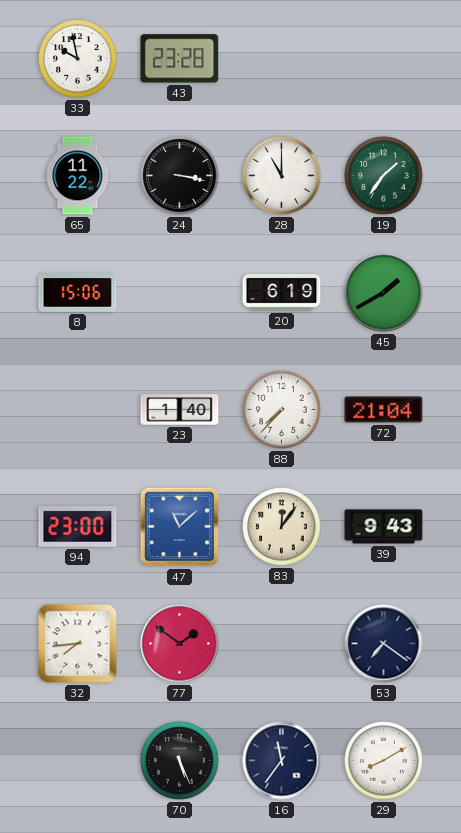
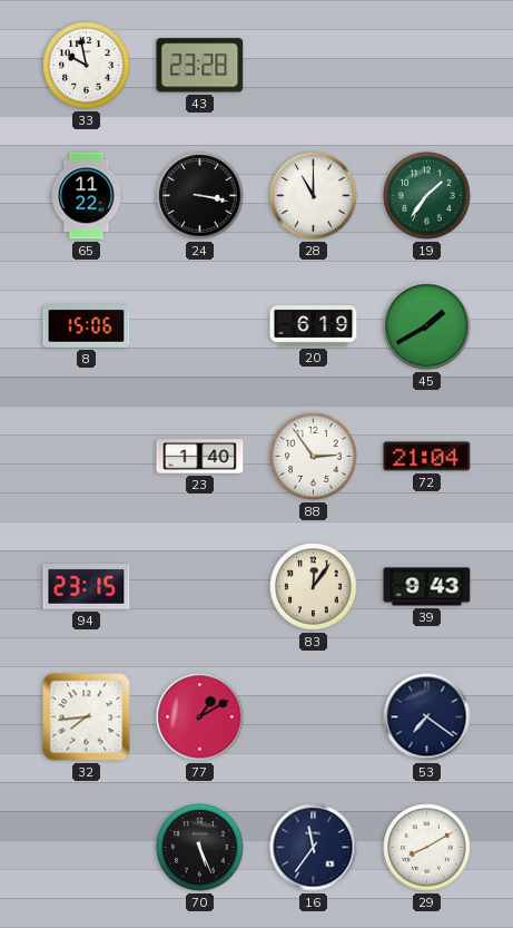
88: 7:37 -> 2:54
94: 23:00 -> 23:15
47: 11:08 -> none
77: 1:51 -> 1:10
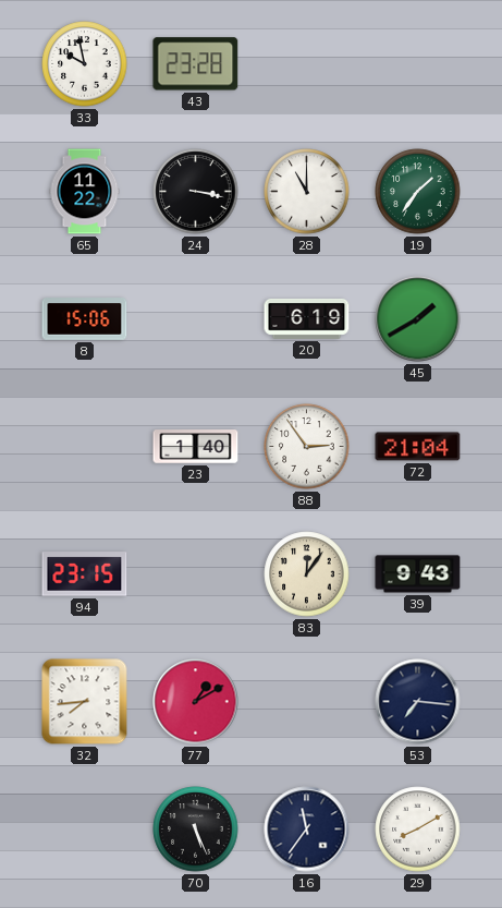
53: 7:21 -> 7:16
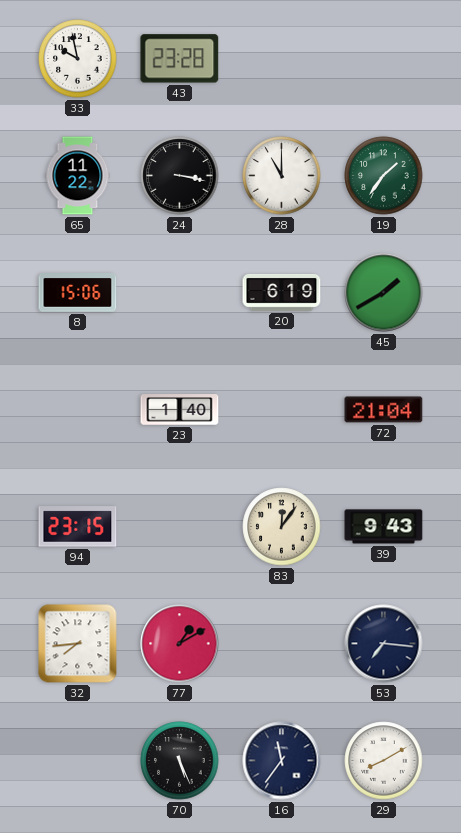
88: 2:54 -> none
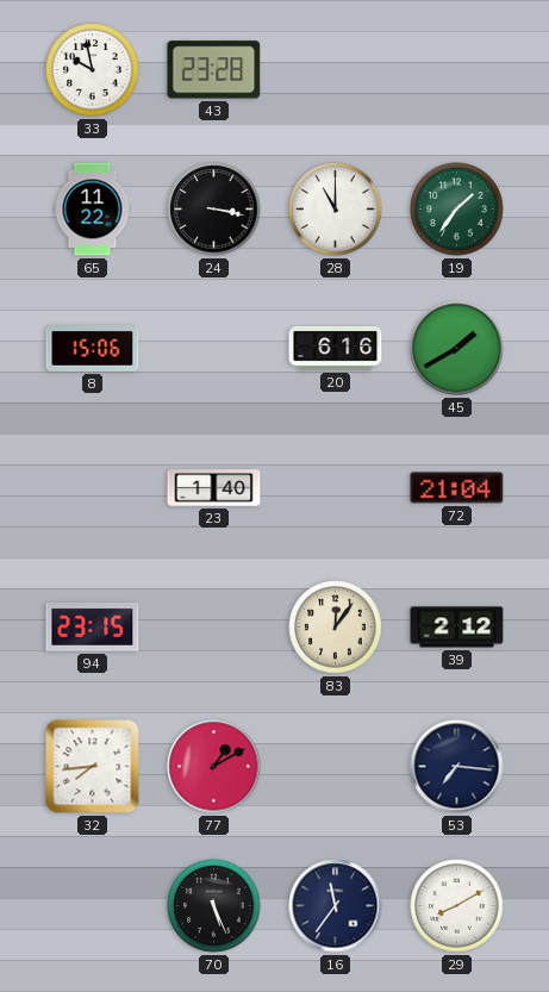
20: 6:19 -> 6:16
39: 9:43 -> 2:12
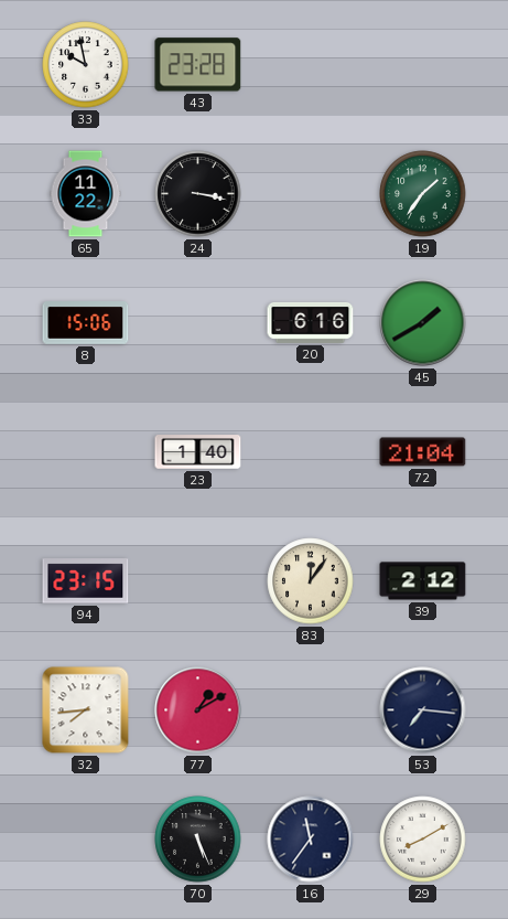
28: 11:00 -> none
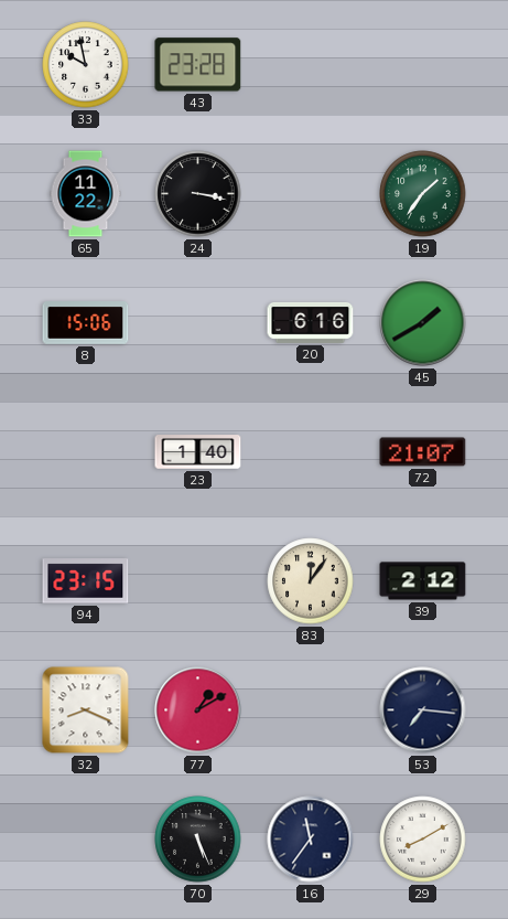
72: 21:04 -> 21:07
32: 7:44 -> 8:19
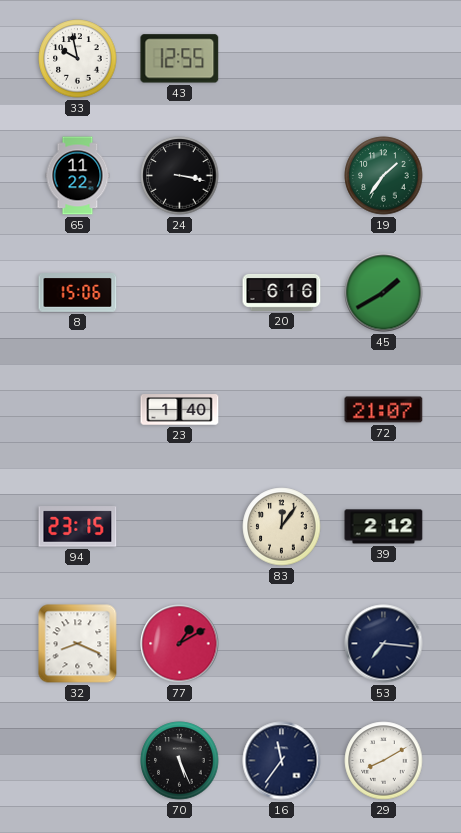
43: 23:28 -> 12:55
